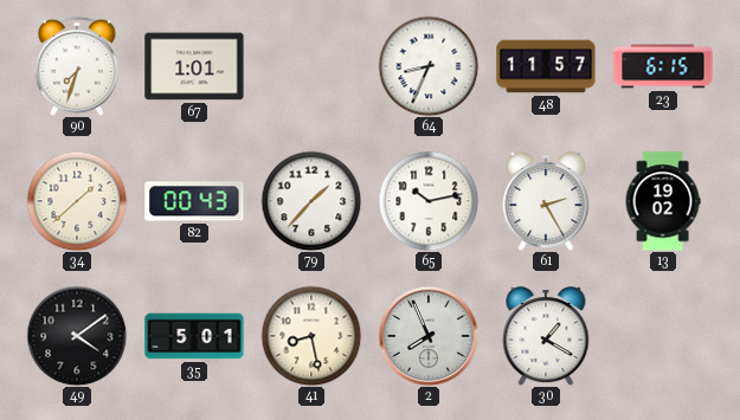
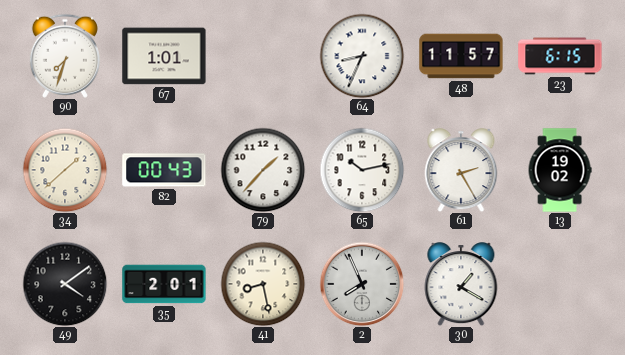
35: 5:01 -> 2:01
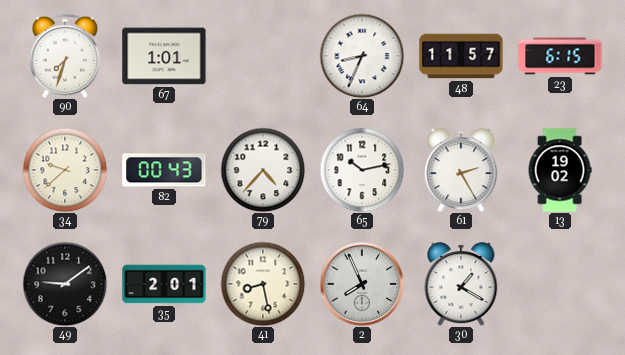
34: 1:38 -> 9:38
79: 1:37 -> 4:37
49: 4:09 -> 9:09
